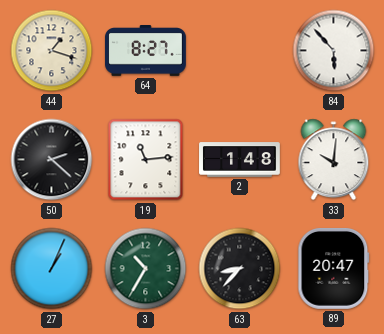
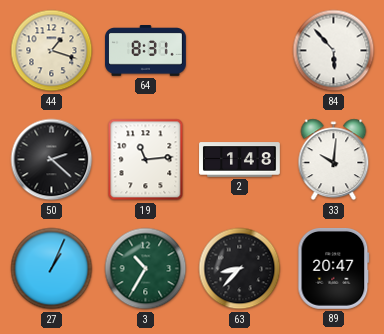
64: 8:27 -> 8:31
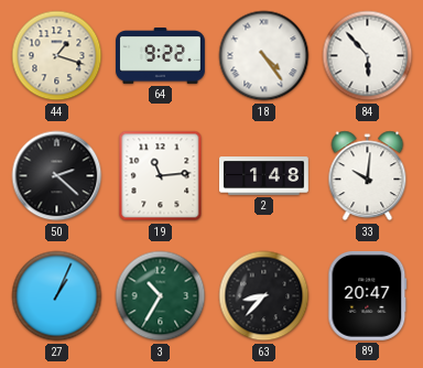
64: 8:31 -> 9:22
18: none -> 4:24
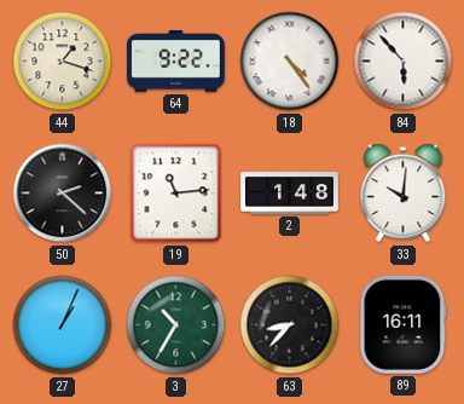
89: 20:47 -> 16:11
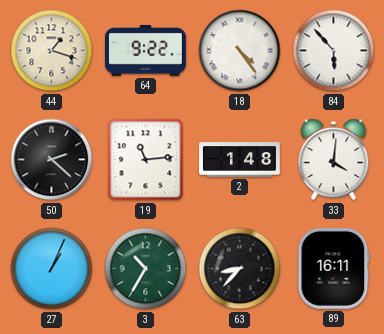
33: 10:01 -> 4:01
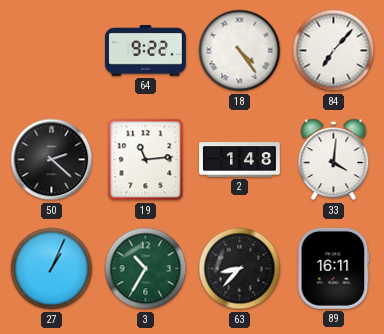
44: 1:18 -> none
84: 5:53 -> 7:07
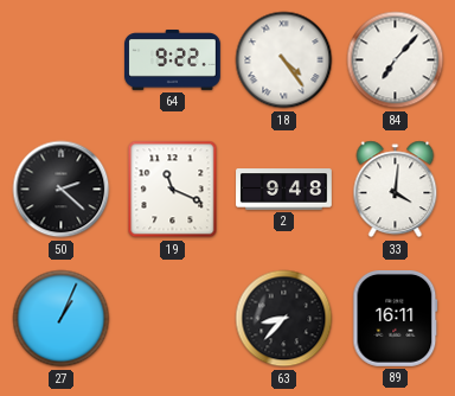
19: 11:14 -> 11:19
2: 1:48 -> 9:48
3: 10:35 -> none
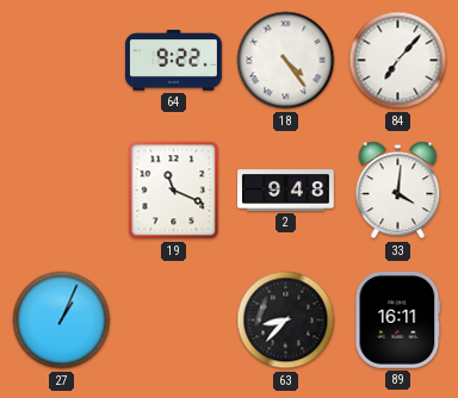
50: 2:22 -> none
